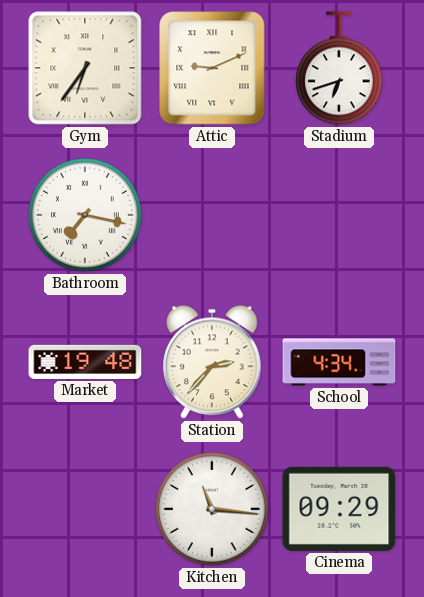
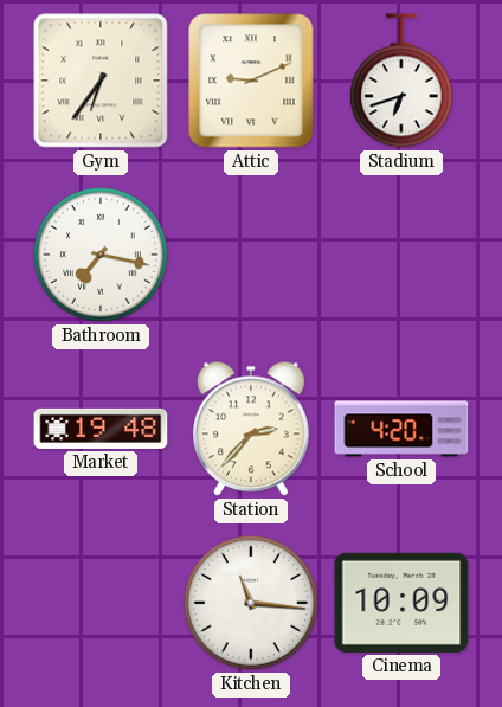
School: 4:34 -> 4:20
Cinema: 09:29 -> 10:09
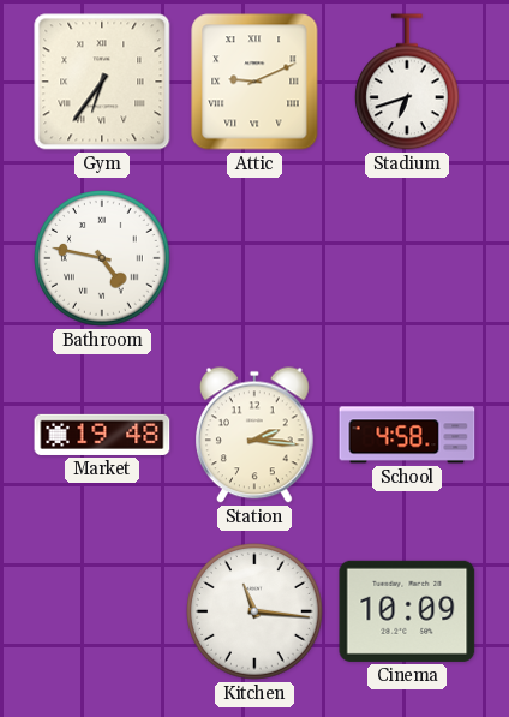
Bathroom: 7:17 -> 4:47
Station: 2:37 -> 2:16
School: 4:20 -> 4:58
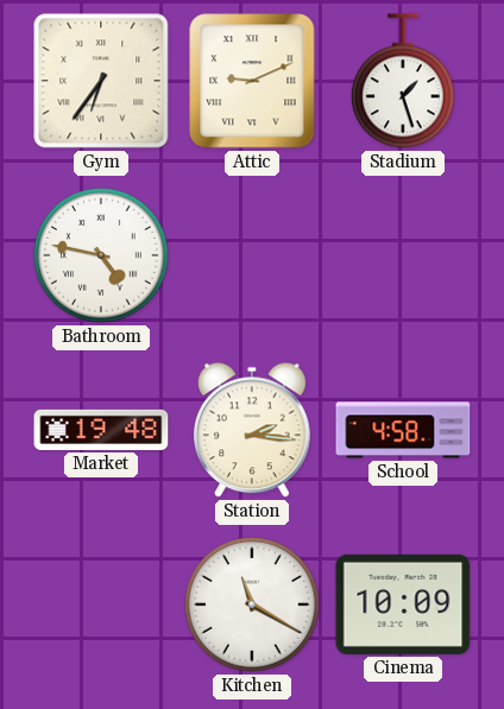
Stadium: 6:42 -> 1:27
Kitchen: 11:16 -> 11:20
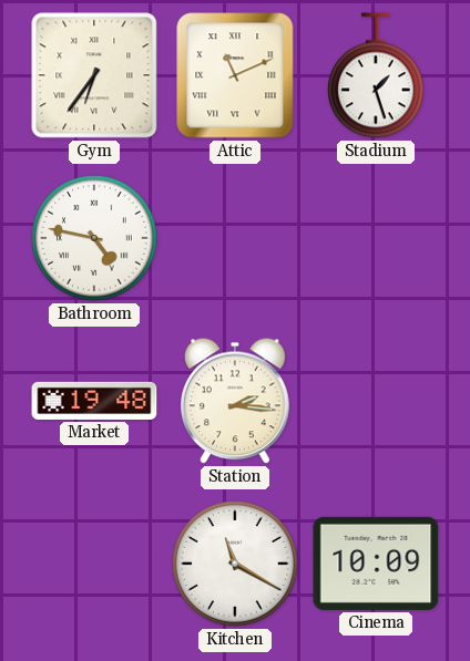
Attic: 9:11 -> 11:11
School: 4:58 -> none
